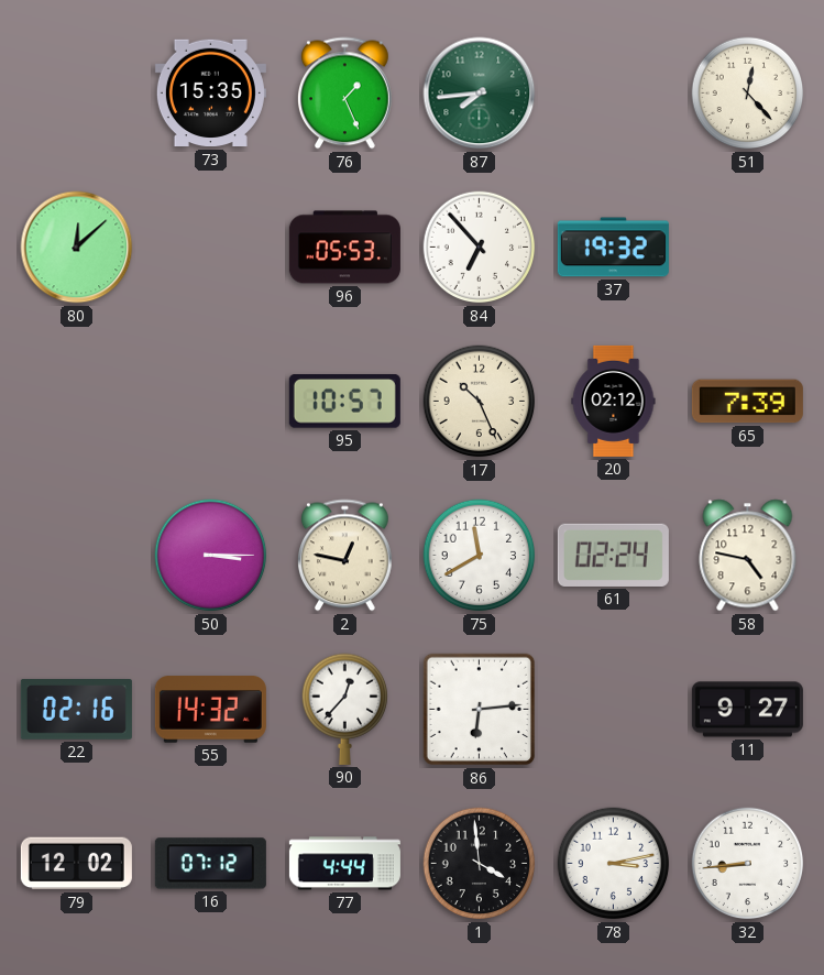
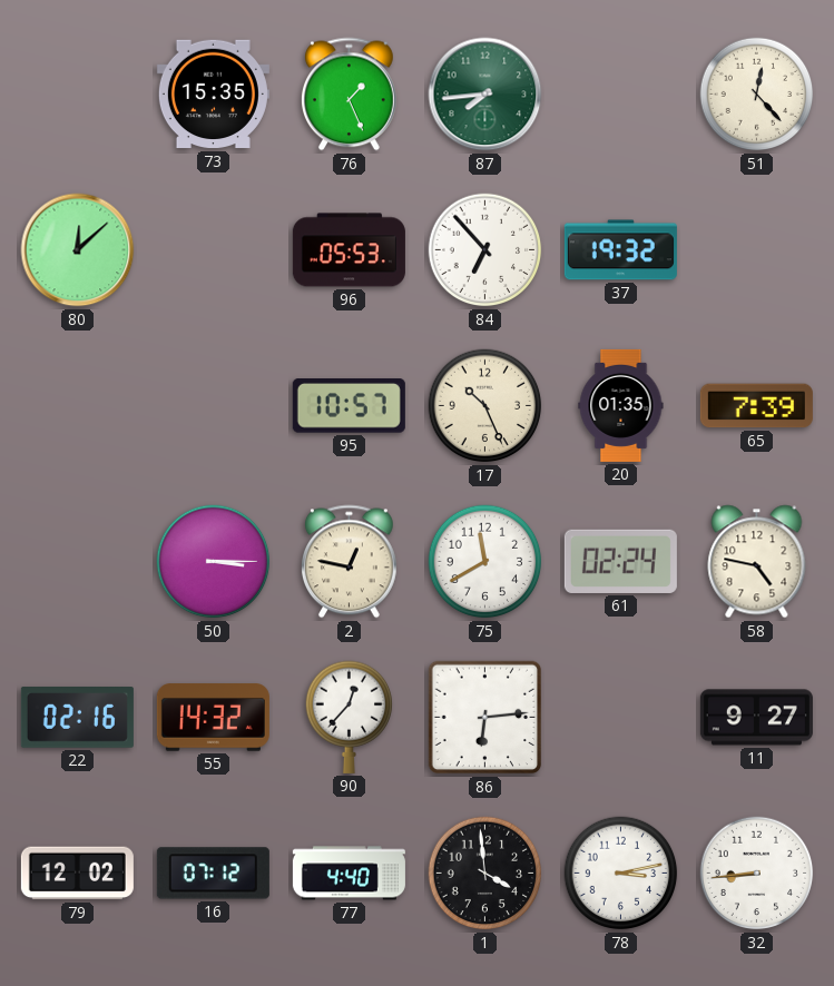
20: 02:12 -> 01:35
77: 4:44 -> 4:40
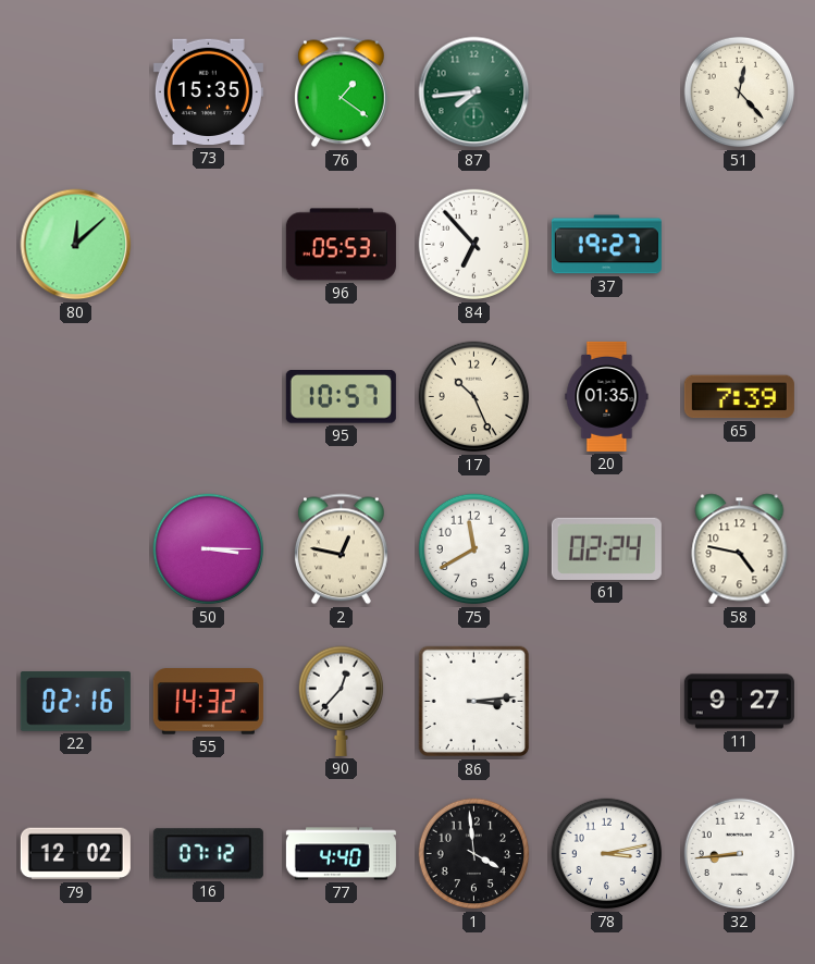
76: 1:26 -> 1:21
37: 19:32 -> 19:27
86: 6:14 -> 3:14
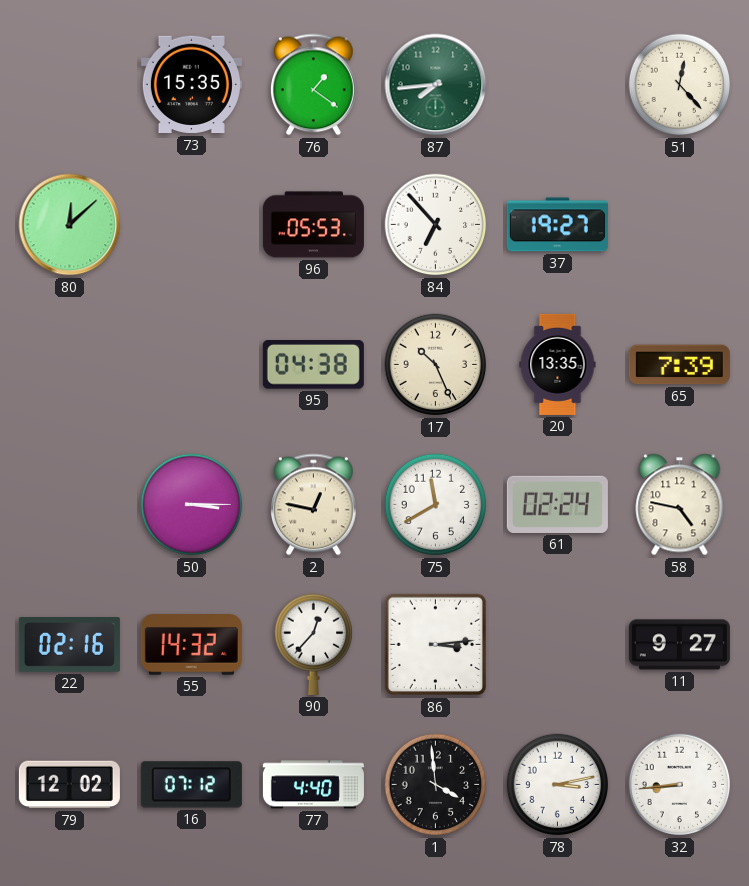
95: 10:57 -> 04:38
20: 01:35 -> 13:35
